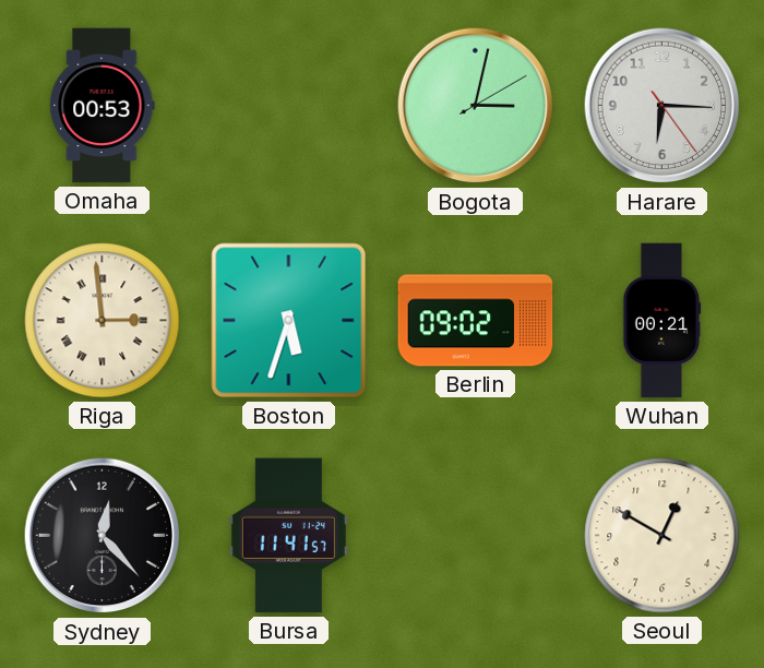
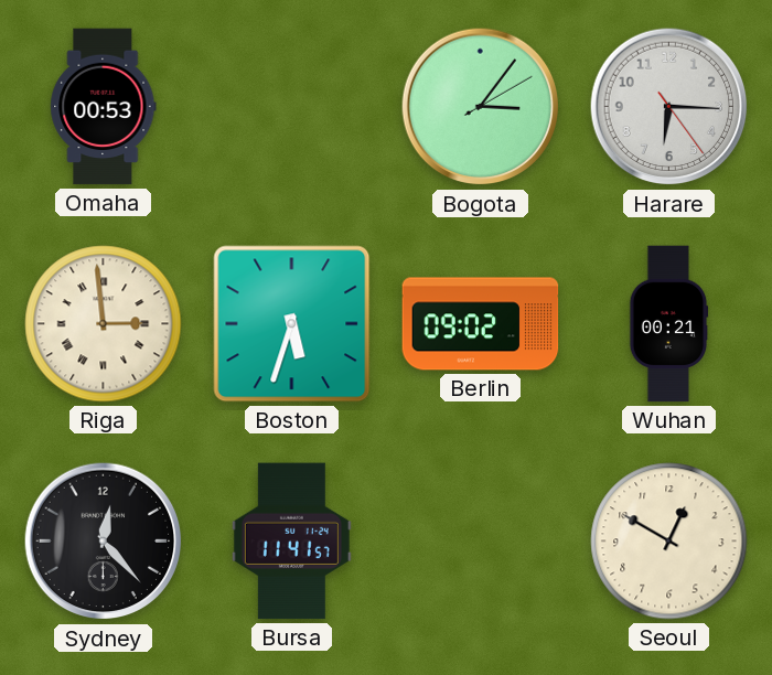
Bogota: 3:02 -> 3:06
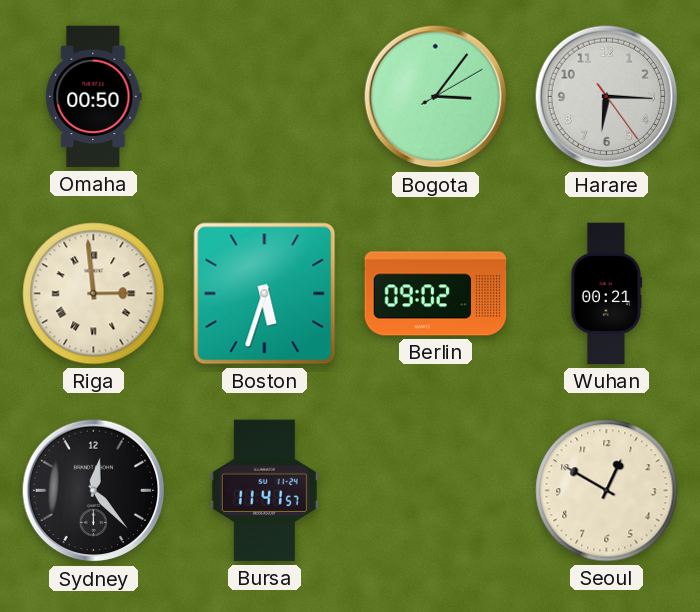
Omaha: 00:53 -> 00:50
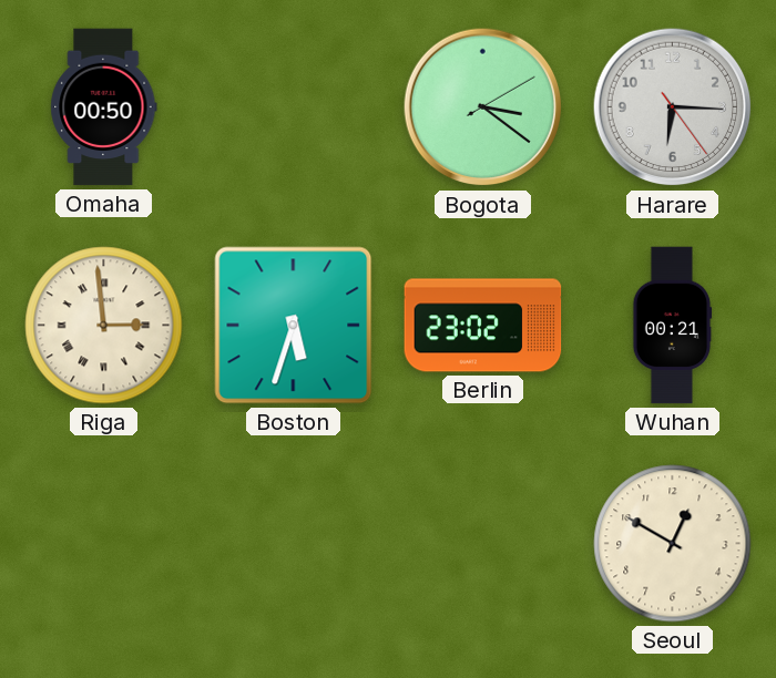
Bogota: 3:06 -> 3:21
Berlin: 09:02 -> 23:02
Sydney: 12:23 -> none
Bursa: 11:41 -> none
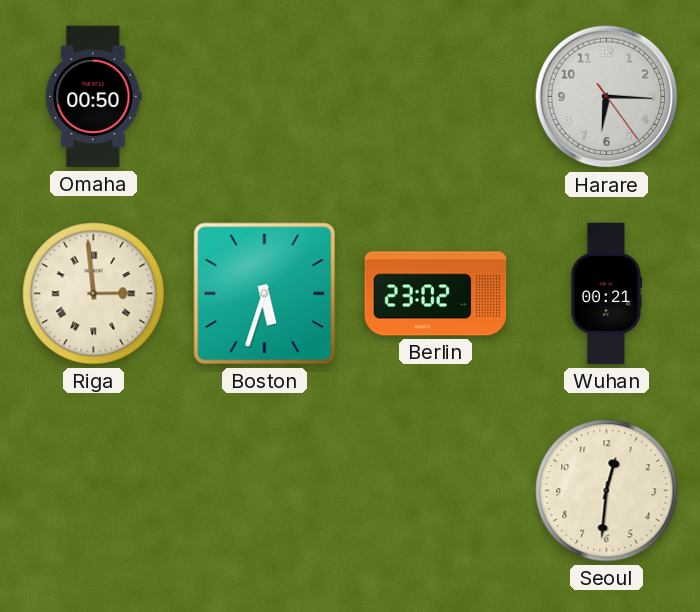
Bogota: 3:21 -> none
Seoul: 12:50 -> 12:31
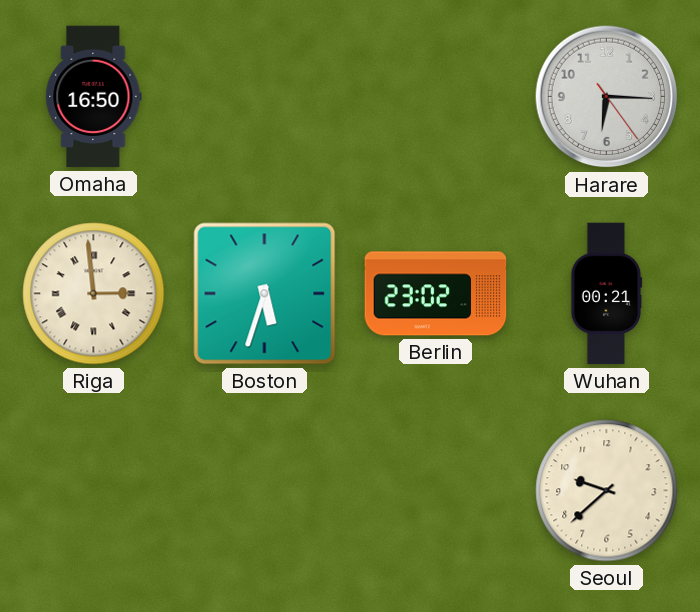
Omaha: 00:50 -> 16:50
Seoul: 12:31 -> 9:38
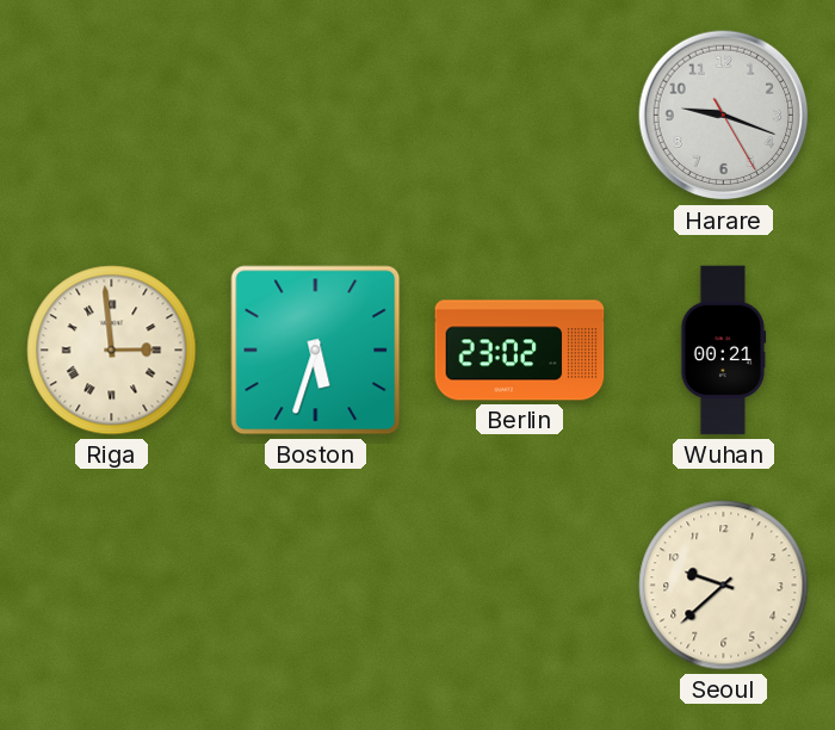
Omaha: 16:50 -> none
Harare: 6:15 -> 9:18
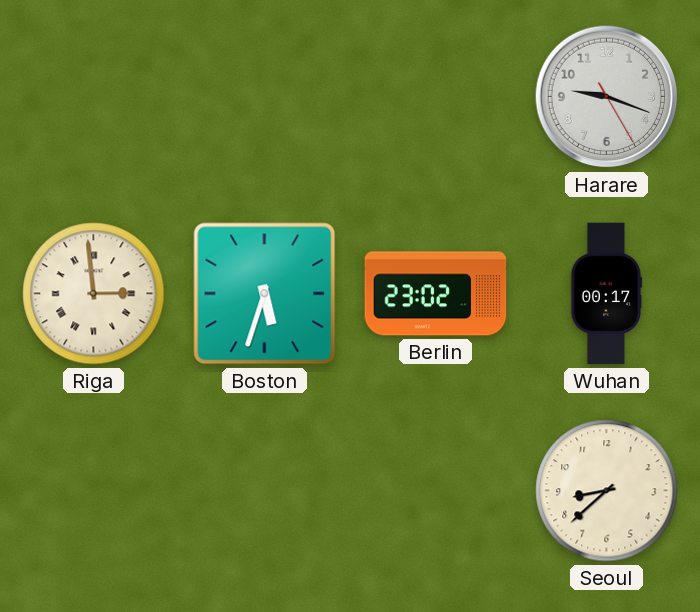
Wuhan: 00:21 -> 00:17
Seoul: 9:38 -> 8:38
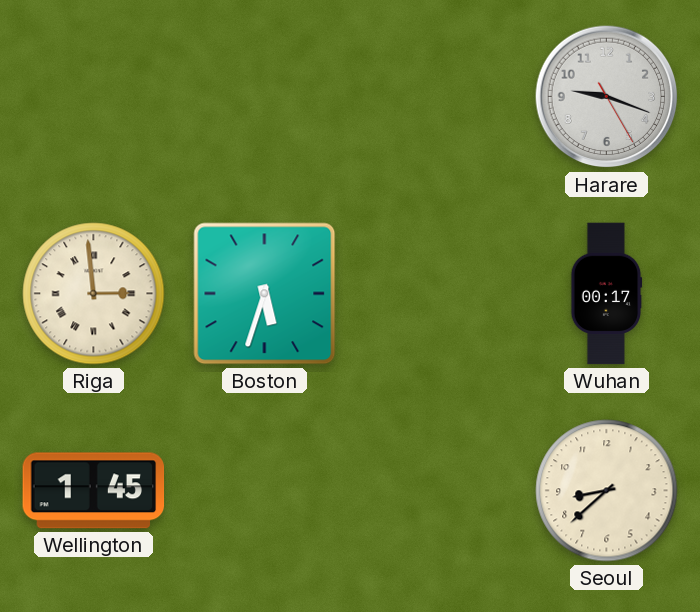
Berlin: 23:02 -> none
Wellington: none -> 1:45
